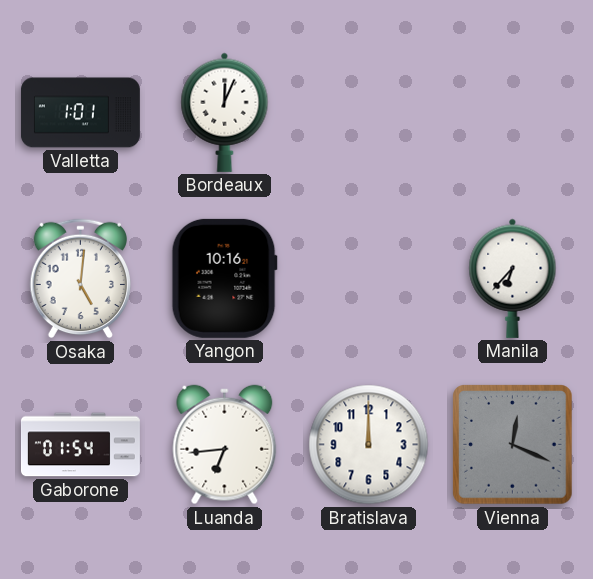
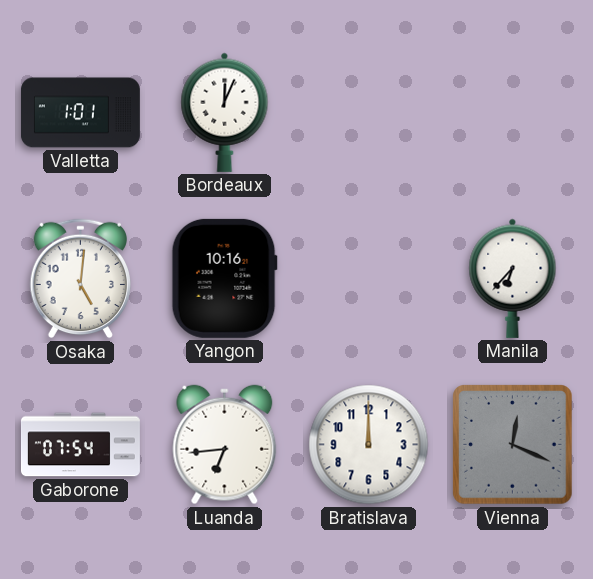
Gaborone: 01:54 -> 07:54
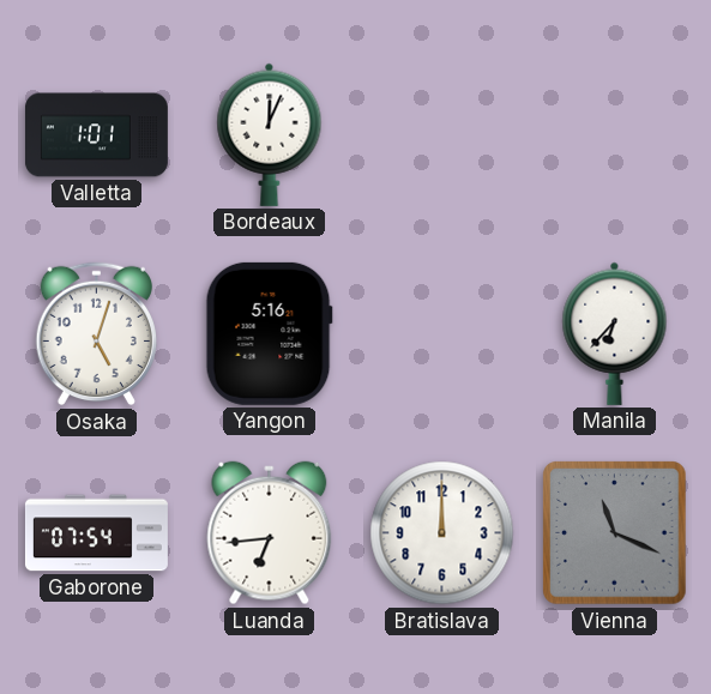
Osaka: 5:01 -> 5:03
Yangon: 10:16 -> 5:16
Vienna: 12:19 -> 11:19
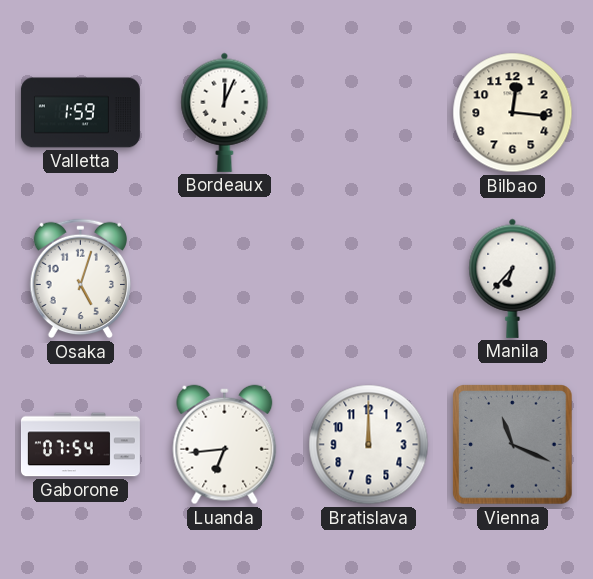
Valletta: 1:01 -> 1:59
Bilbao: none -> 12:16
Yangon: 5:16 -> none
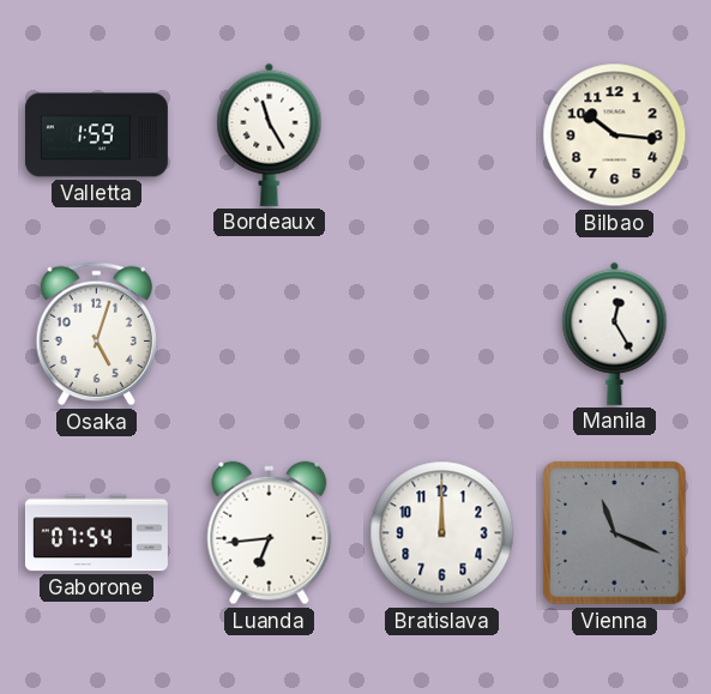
Bordeaux: 12:04 -> 11:25
Bilbao: 12:16 -> 10:16
Manila: 6:37 -> 12:25
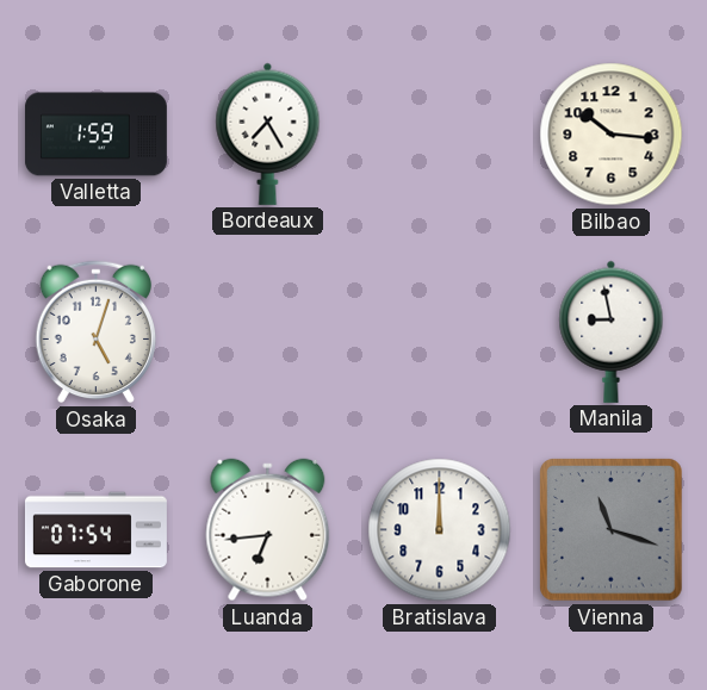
Bordeaux: 11:25 -> 7:25
Manila: 12:25 -> 8:58
Vienna: 11:19 -> 11:18
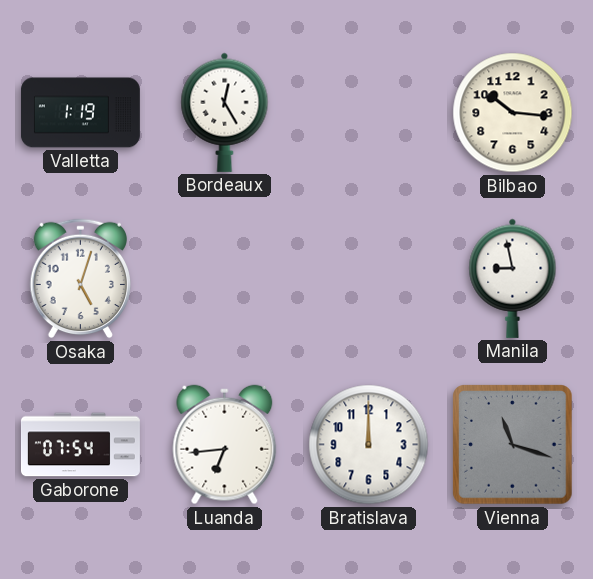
Valletta: 1:59 -> 1:19
Bordeaux: 7:25 -> 12:25
